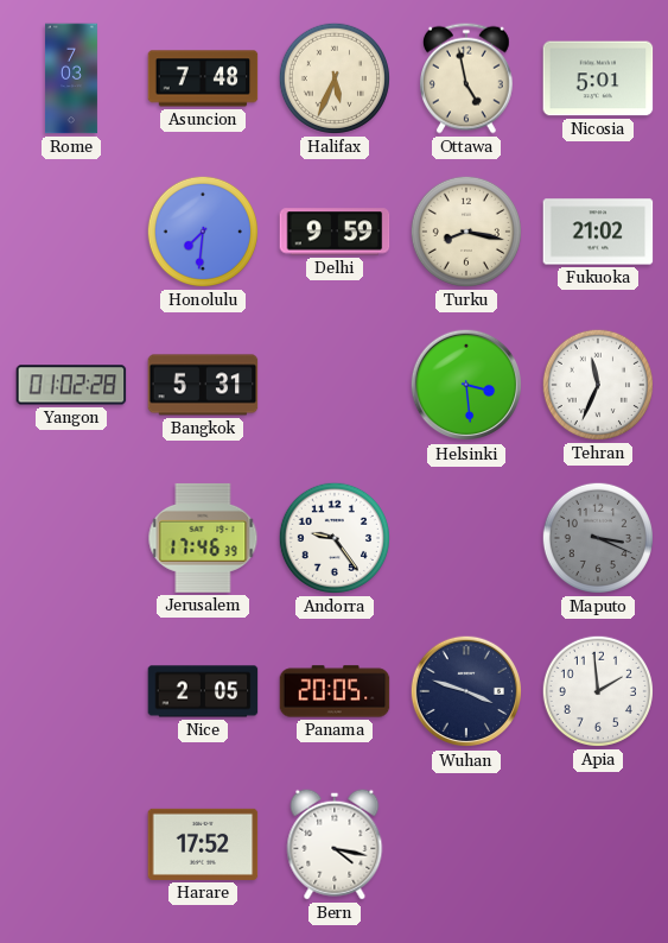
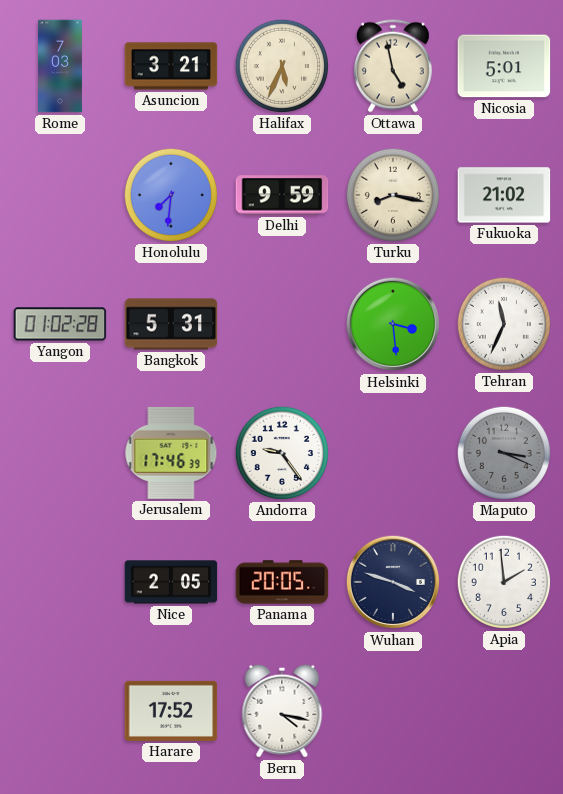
Asuncion: 7:48 -> 3:21
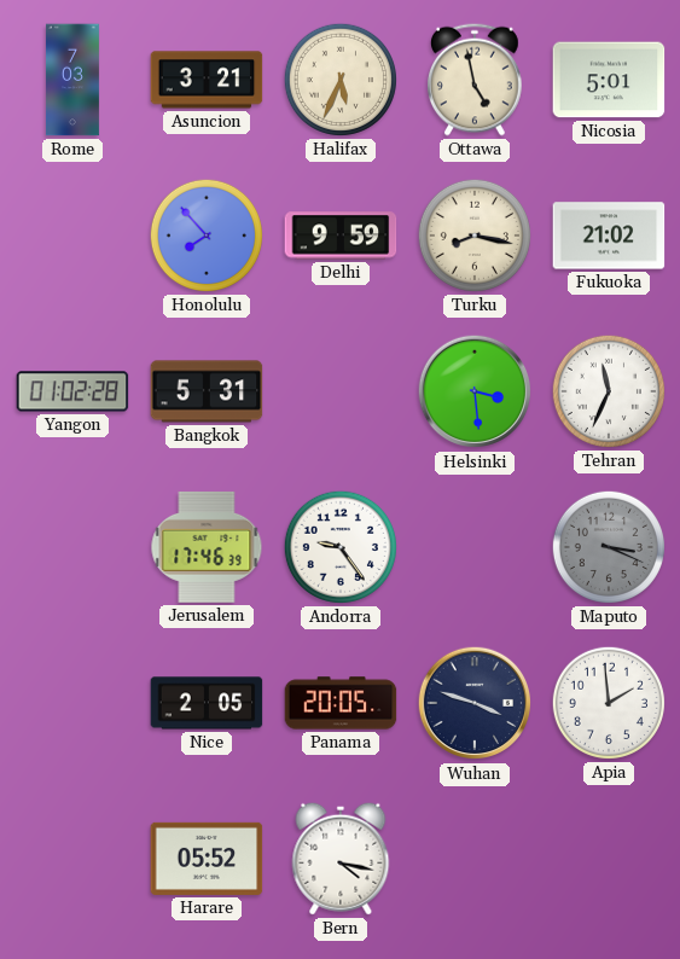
Honolulu: 7:31 -> 7:53
Harare: 17:52 -> 05:52
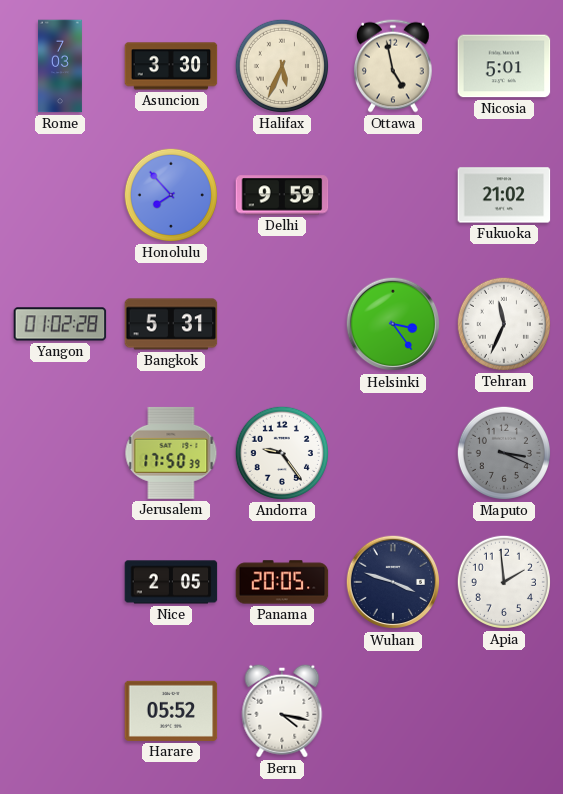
Asuncion: 3:21 -> 3:30
Turku: 8:17 -> none
Helsinki: 3:29 -> 3:24
Jerusalem: 17:46 -> 17:50
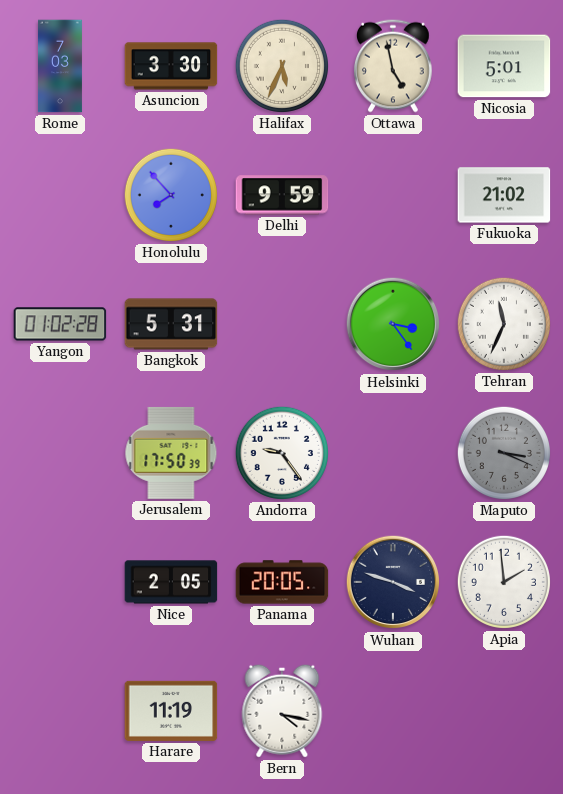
Harare: 05:52 -> 11:19
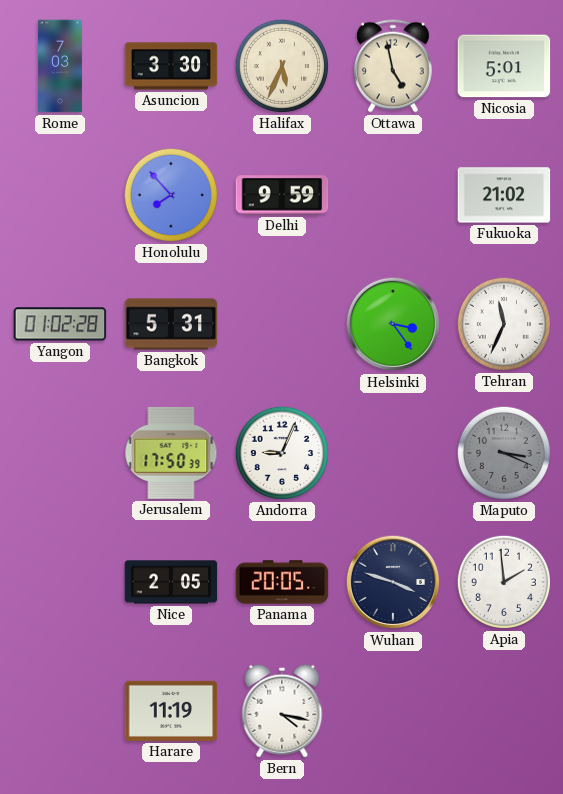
Andorra: 9:24 -> 9:04
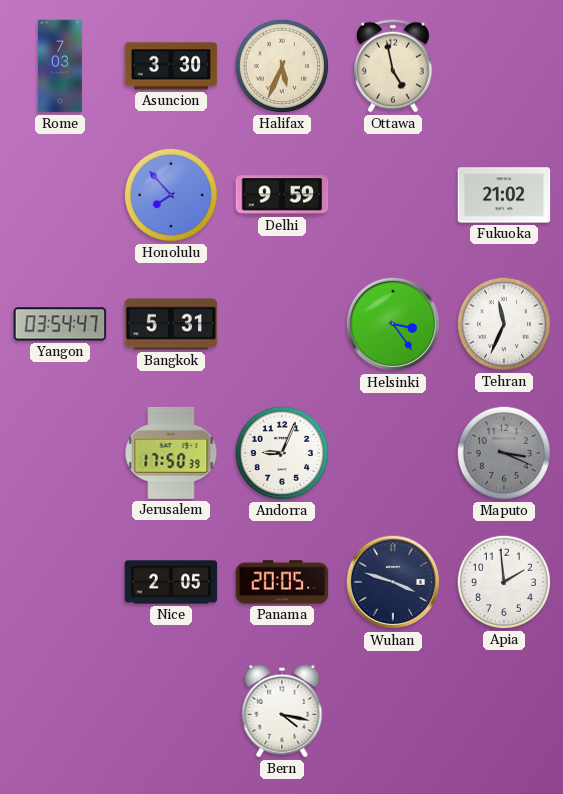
Nicosia: 5:01 -> none
Yangon: 01:02 -> 03:54
Harare: 11:19 -> none
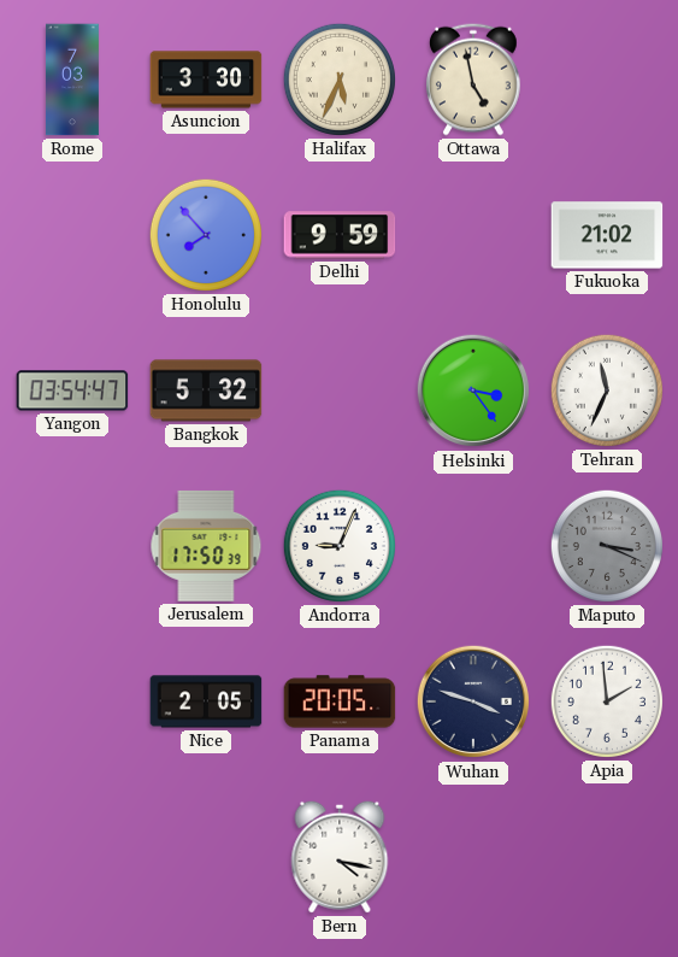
Bangkok: 5:31 -> 5:32
